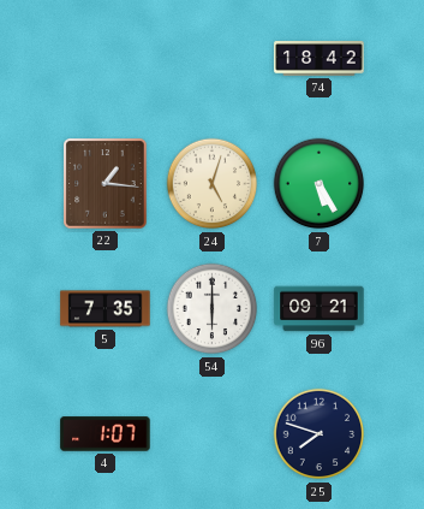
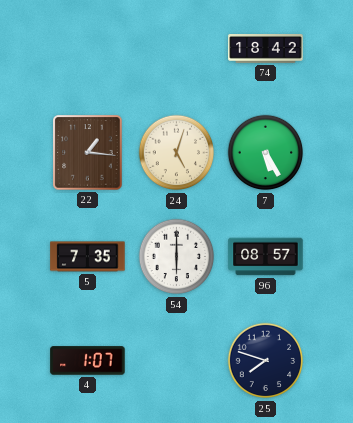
96: 09:21 -> 08:57
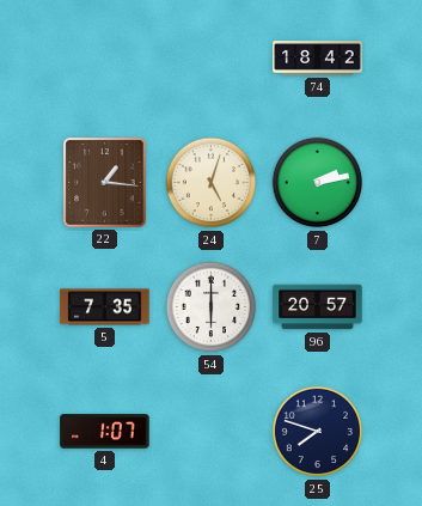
7: 5:25 -> 2:13
96: 08:57 -> 20:57
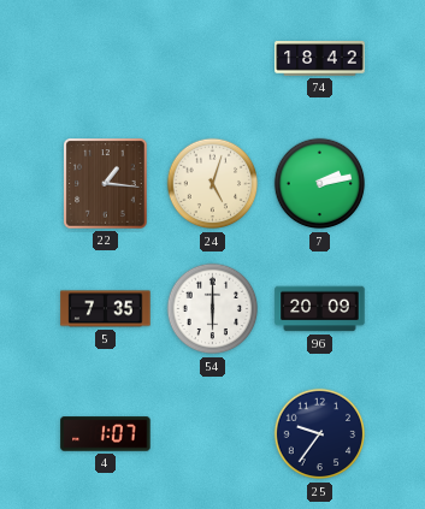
96: 20:57 -> 20:09
25: 7:48 -> 9:36
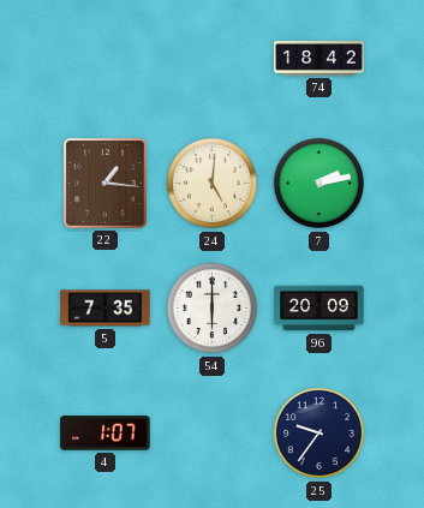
24: 5:03 -> 5:01
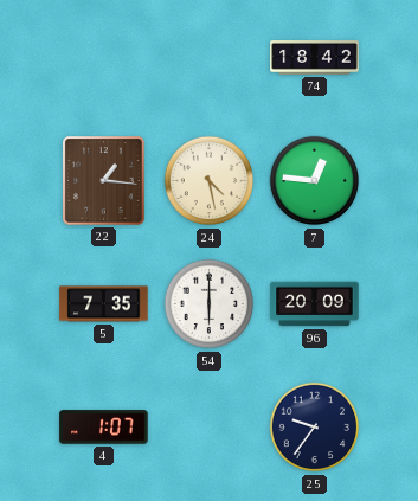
24: 5:01 -> 4:28
7: 2:13 -> 12:46
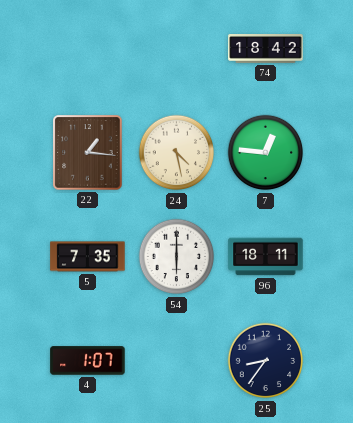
96: 20:09 -> 18:11
25: 9:36 -> 8:36
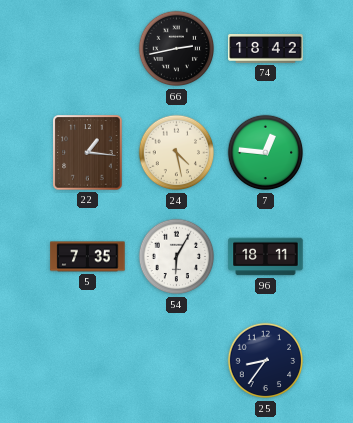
66: none -> 2:43
54: 6:00 -> 6:05
4: 1:07 -> none
